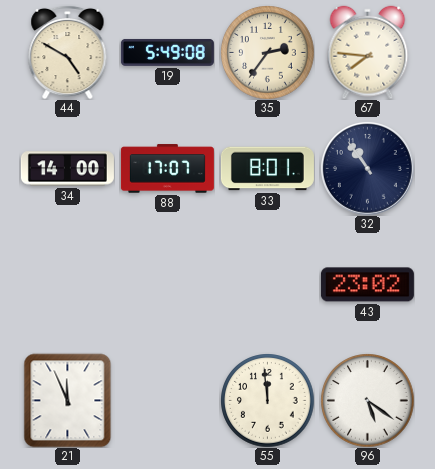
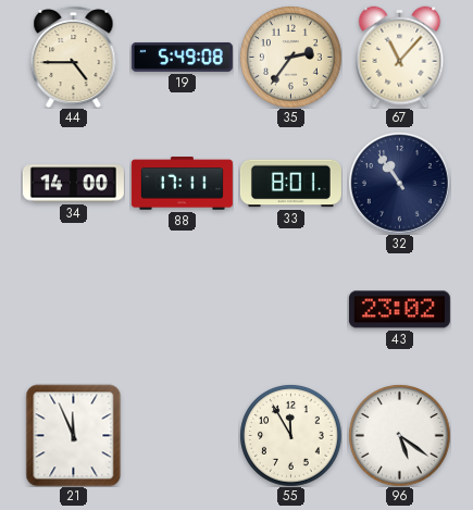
44: 4:50 -> 4:45
67: 7:46 -> 11:07
88: 17:07 -> 17:11
55: 11:59 -> 11:55
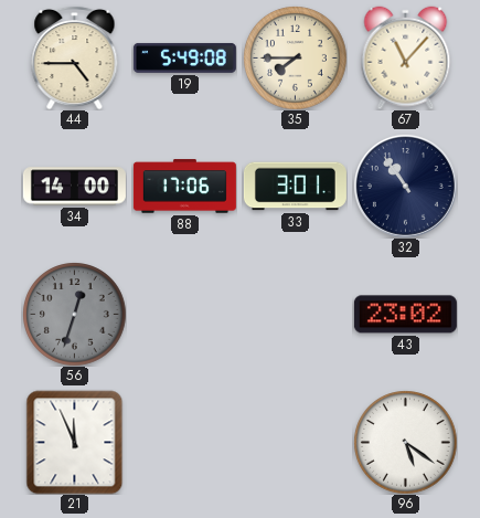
35: 2:36 -> 7:45
88: 17:11 -> 17:06
33: 8:01 -> 3:01
56: none -> 12:33
55: 11:55 -> none
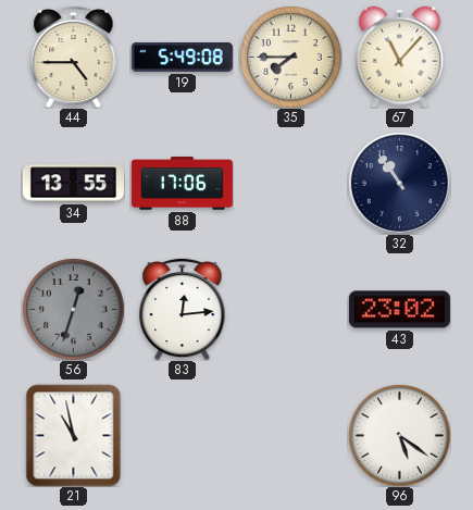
34: 14:00 -> 13:55
33: 3:01 -> none
83: none -> 12:14
21: 11:56 -> 10:58
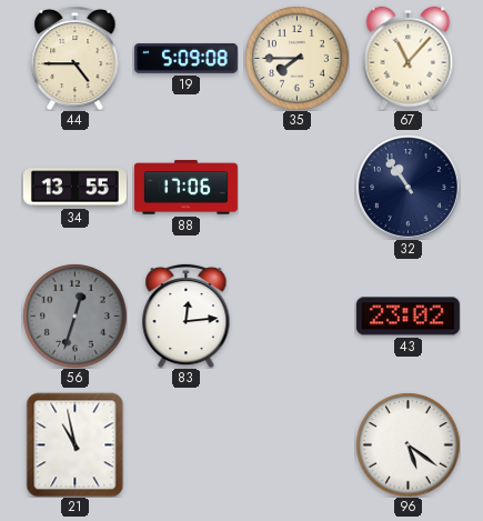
19: 5:49 -> 5:09
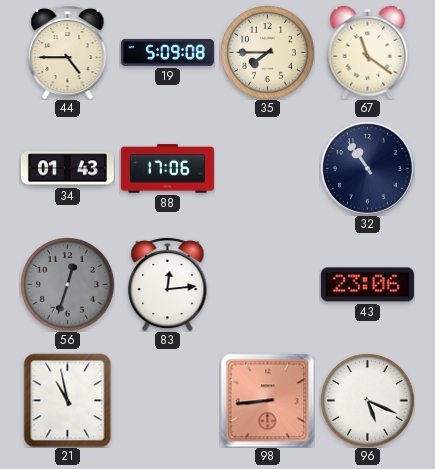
67: 11:07 -> 11:21
34: 13:55 -> 01:43
43: 23:02 -> 23:06
98: none -> 8:44
96: 5:21 -> 5:19
